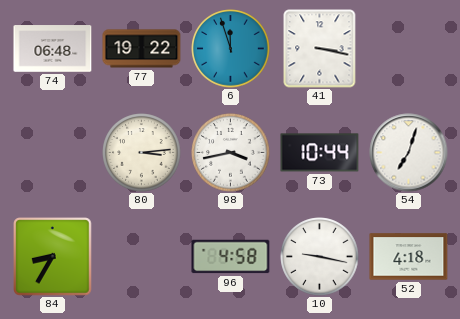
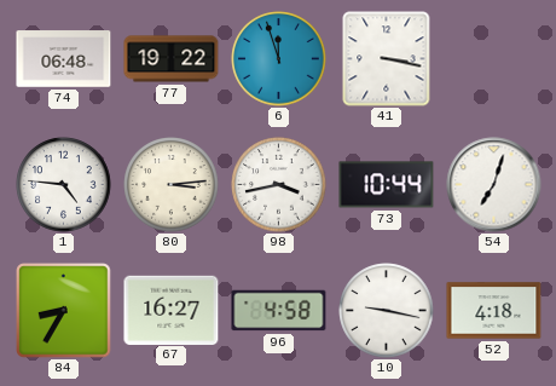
1: none -> 4:46
67: none -> 16:27
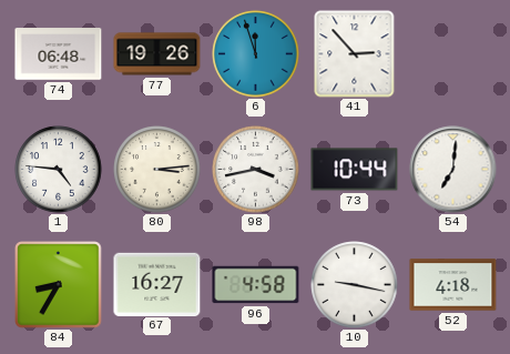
77: 19:22 -> 19:26
41: 3:17 -> 2:53
54: 7:03 -> 7:01
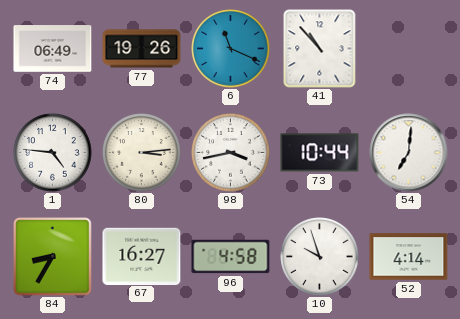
74: 06:48 -> 06:49
6: 11:57 -> 11:19
41: 2:53 -> 10:53
10: 9:17 -> 9:57
52: 4:18 -> 4:14
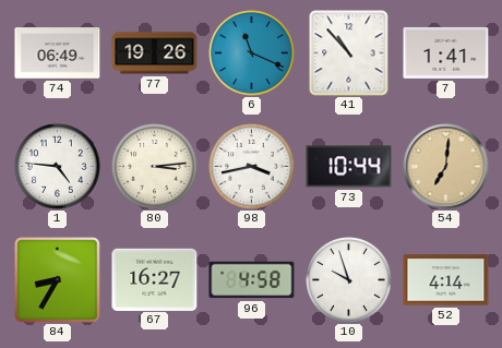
7: none -> 1:41
54 dial: white -> champagne
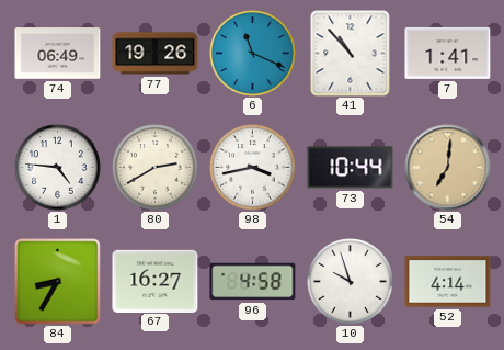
80: 3:14 -> 2:40
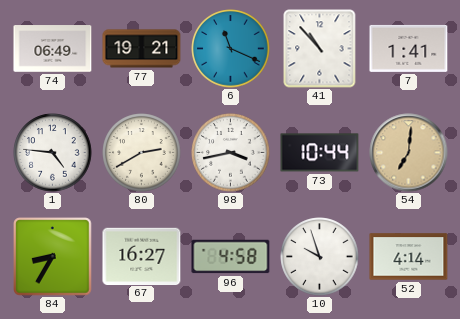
77: 19:26 -> 19:21
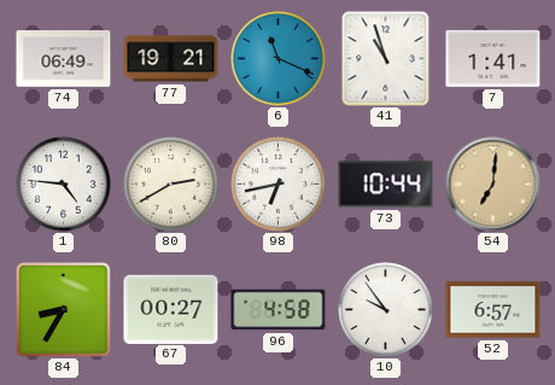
41: 10:53 -> 10:57
98: 3:43 -> 6:43
67: 16:27 -> 00:27
10: 9:57 -> 9:54
52: 4:14 -> 6:57
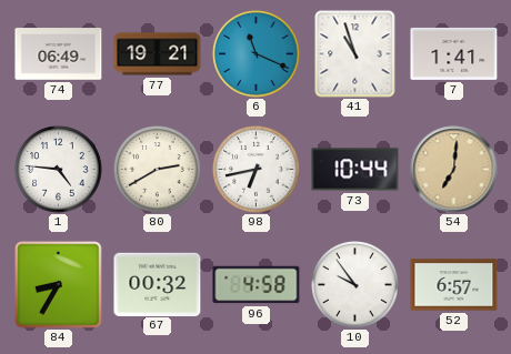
67: 00:27 -> 00:32
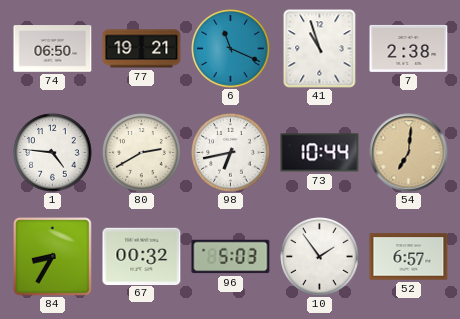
74: 06:49 -> 06:50
7: 1:41 -> 2:38
96: 4:58 -> 5:03
10: 9:54 -> 1:54
